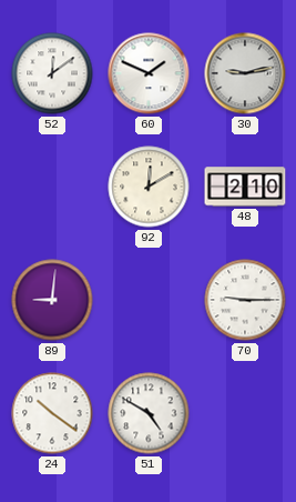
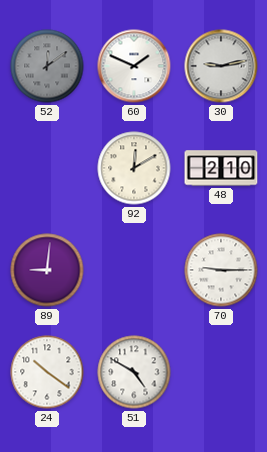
52 dial: white -> grey
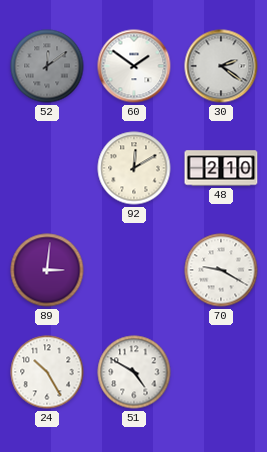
60: 1:49 -> 1:51
30: 9:13 -> 2:21
89: 9:01 -> 3:01
70: 9:15 -> 9:20
24: 10:21 -> 10:25
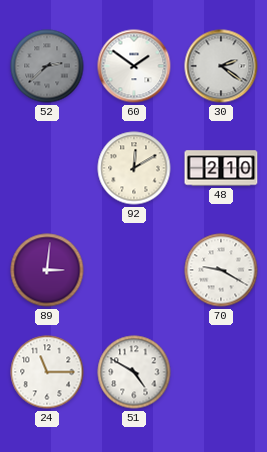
52: 12:09 -> 2:38
24: 10:25 -> 11:15
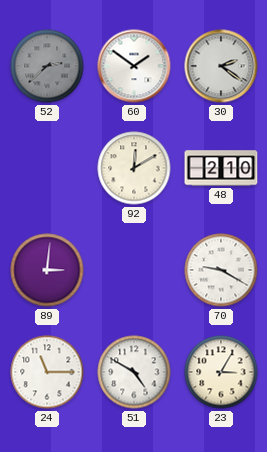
23: none -> 3:05
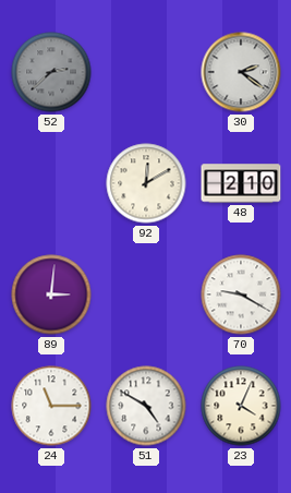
60: 1:51 -> none
23: 3:05 -> 4:04
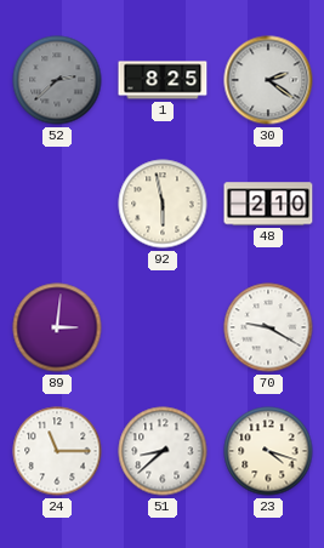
1: none -> 8:25
92: 12:10 -> 5:58
51: 4:50 -> 8:38
23: 4:04 -> 4:18
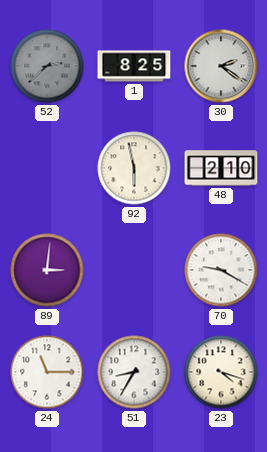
51: 8:38 -> 8:35
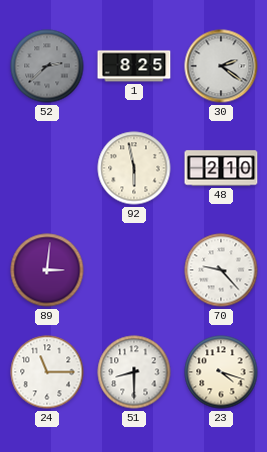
70: 9:20 -> 9:23
51: 8:35 -> 8:30
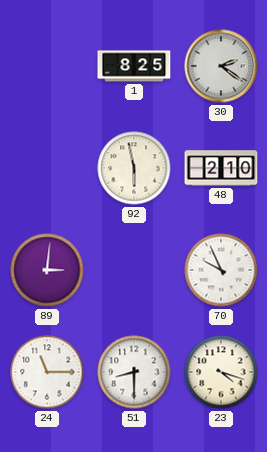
52: 2:38 -> none
70: 9:23 -> 9:56
